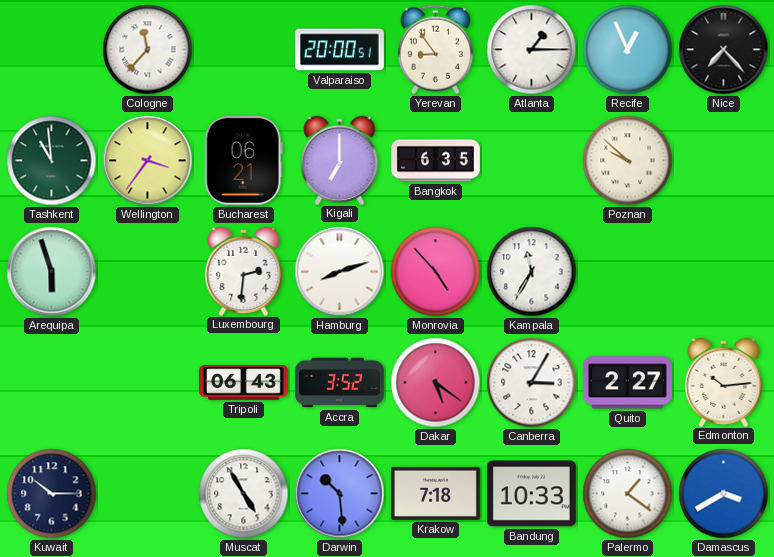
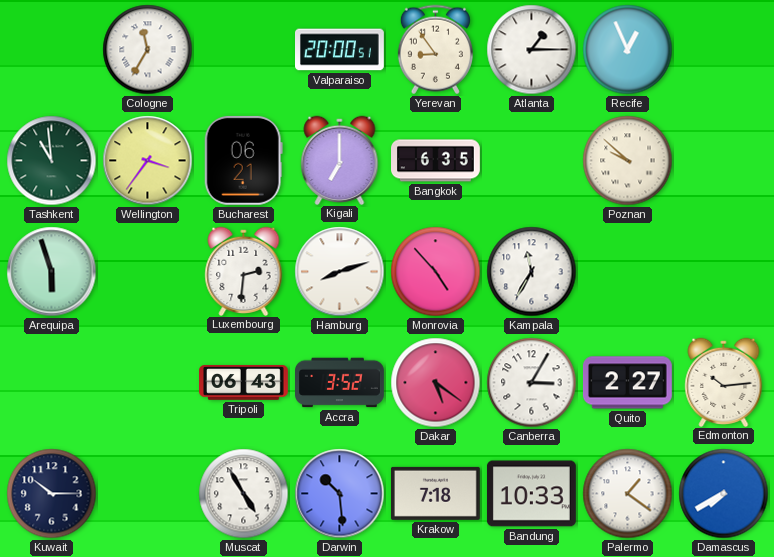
Cologne: 11:37 -> 11:35
Nice: 7:23 -> none
Damascus: 3:40 -> 7:40
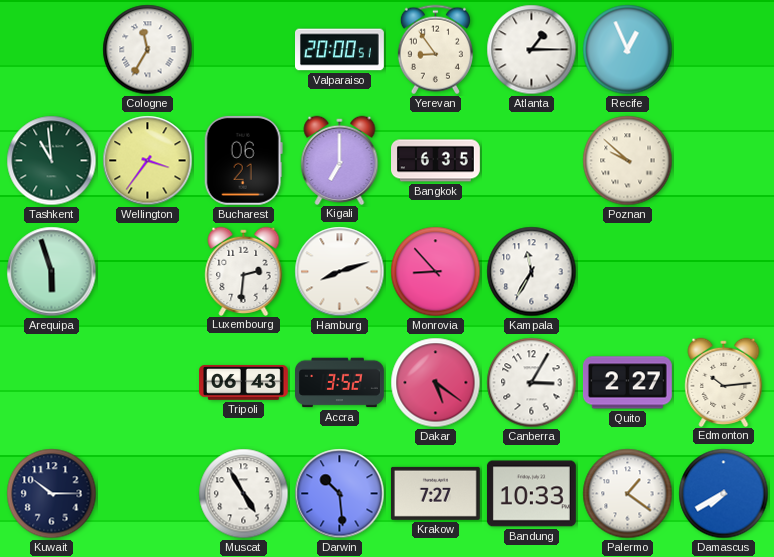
Monrovia: 4:53 -> 8:53
Krakow: 7:18 -> 7:27
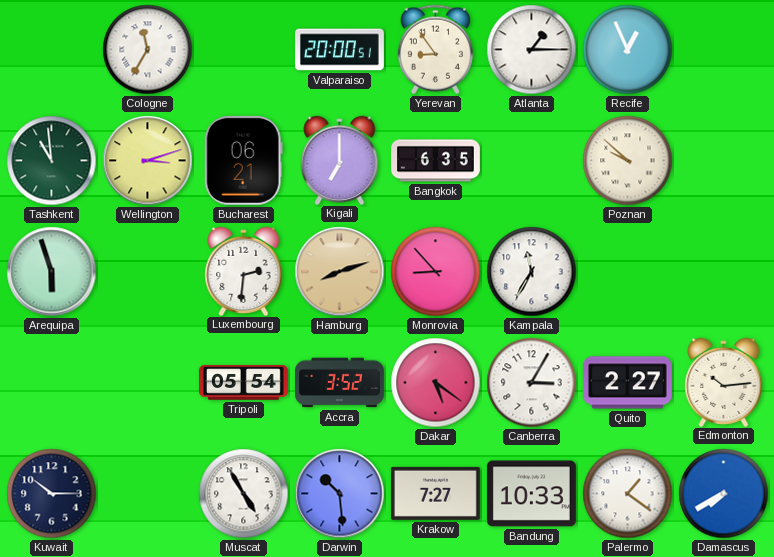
Wellington: 3:36 -> 3:12
Hamburg dial: white -> champagne
Tripoli: 06:43 -> 05:54
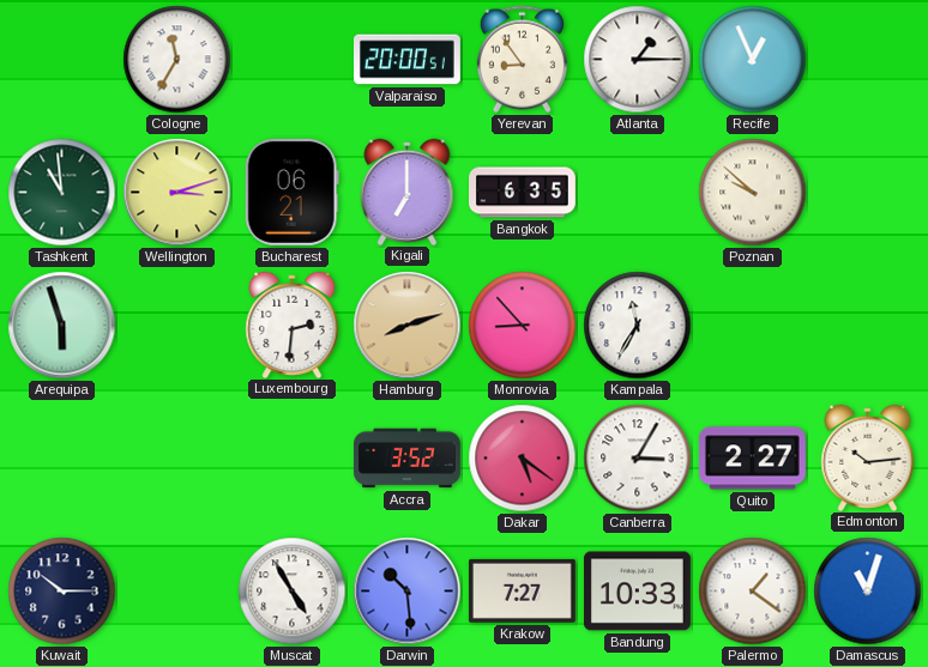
Tripoli: 05:54 -> none
Damascus: 7:40 -> 11:03
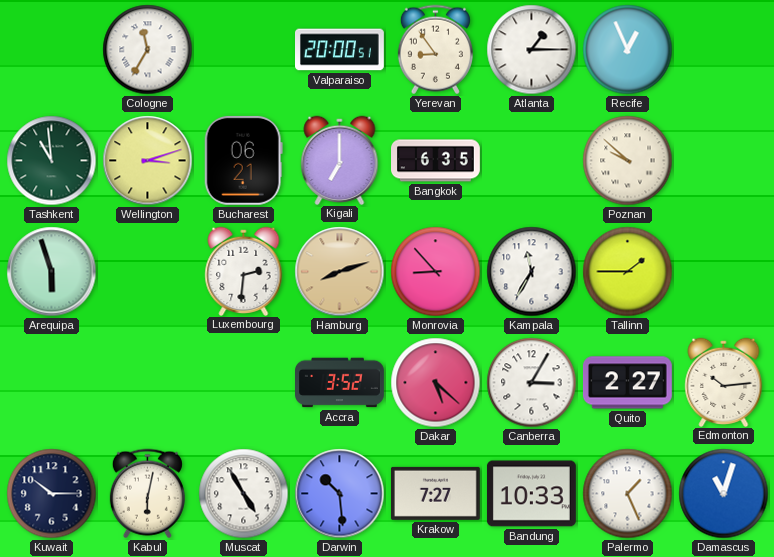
Tallinn: none -> 1:45
Dakar: 5:21 -> 5:22
Kabul: none -> 6:02
Palermo: 1:21 -> 1:26
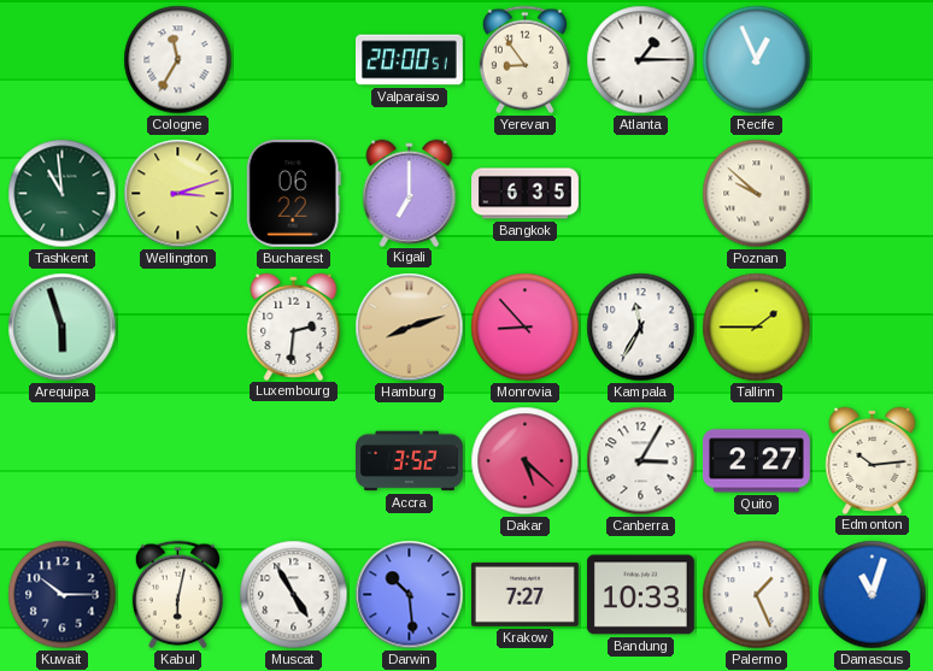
Bucharest: 06:21 -> 06:22
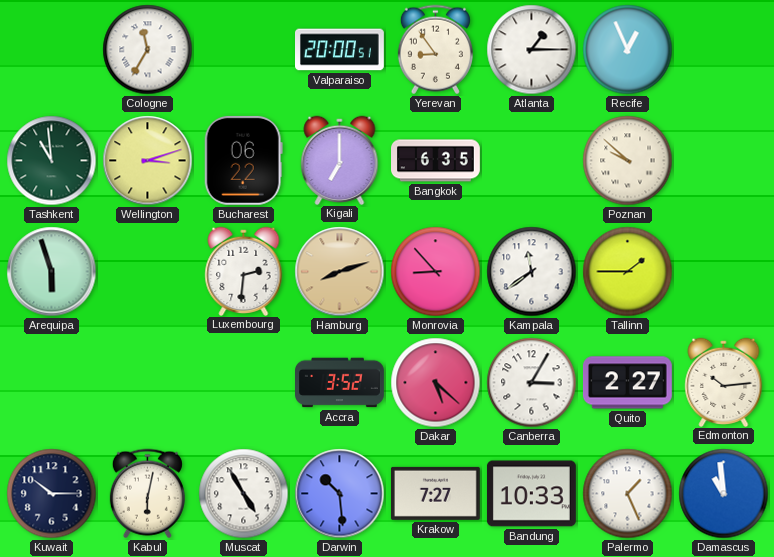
Kampala: 11:35 -> 11:39
Damascus: 11:03 -> 10:59
